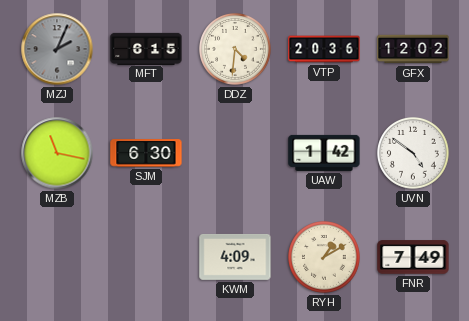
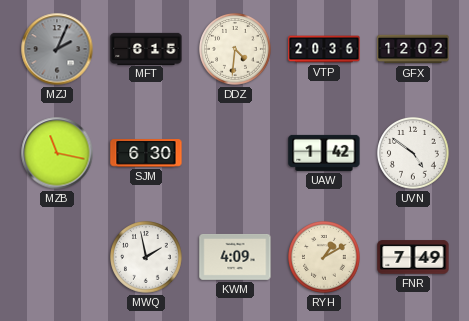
MWQ: none -> 1:58
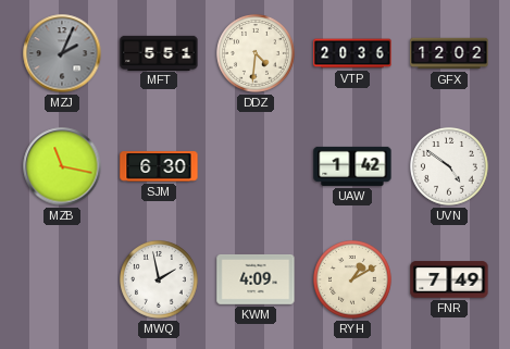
MFT: 6:15 -> 5:51
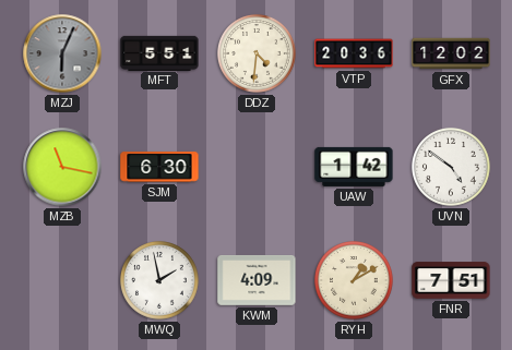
MZJ: 2:04 -> 6:04
FNR: 7:49 -> 7:51
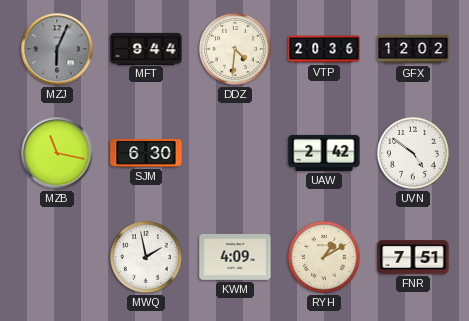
MFT: 5:51 -> 9:44
UAW: 1:42 -> 2:42
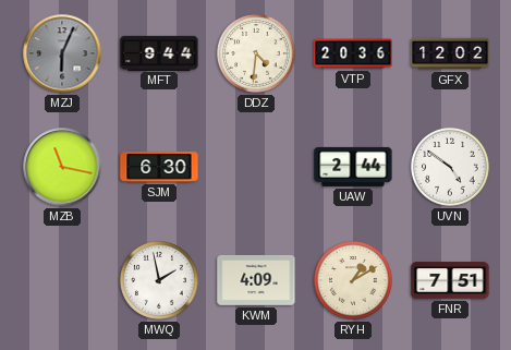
UAW: 2:42 -> 2:44
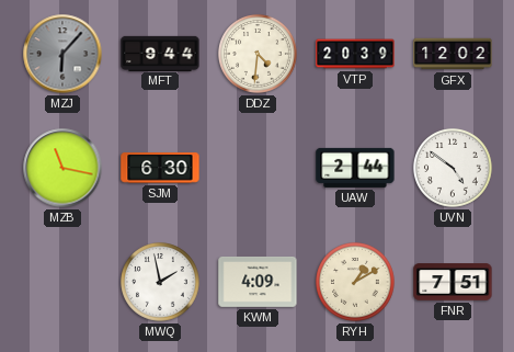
MZJ: 6:04 -> 6:07
VTP: 20:36 -> 20:39
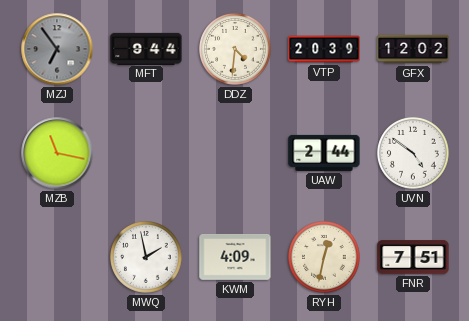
MZJ: 6:07 -> 6:54
SJM: 6:30 -> none
RYH: 1:10 -> 12:32
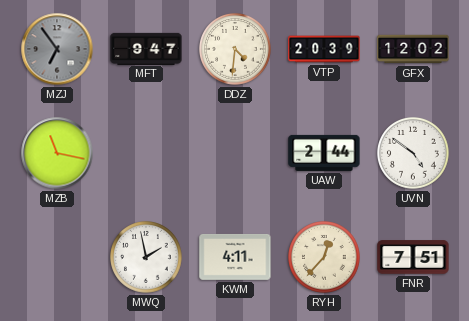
MFT: 9:44 -> 9:47
KWM: 4:09 -> 4:11
RYH: 12:32 -> 12:37
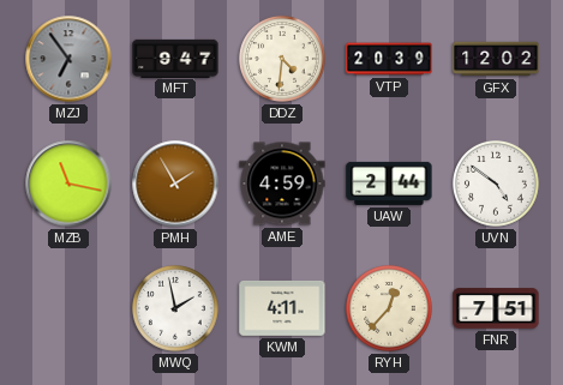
PMH: none -> 1:55
AME: none -> 4:59
